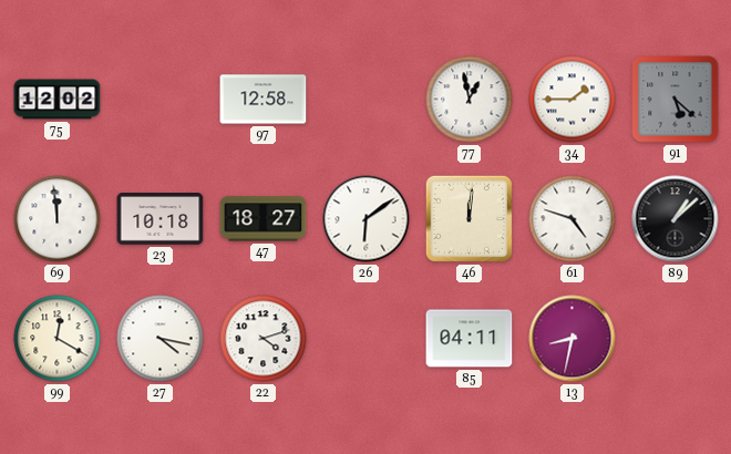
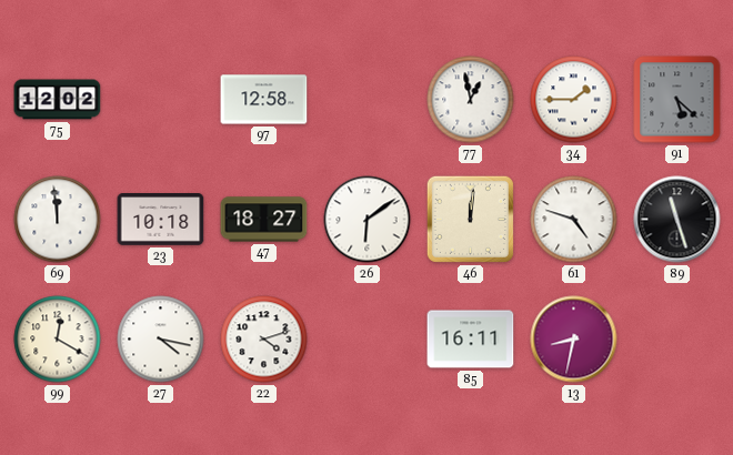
89: 1:08 -> 11:27
85: 04:11 -> 16:11
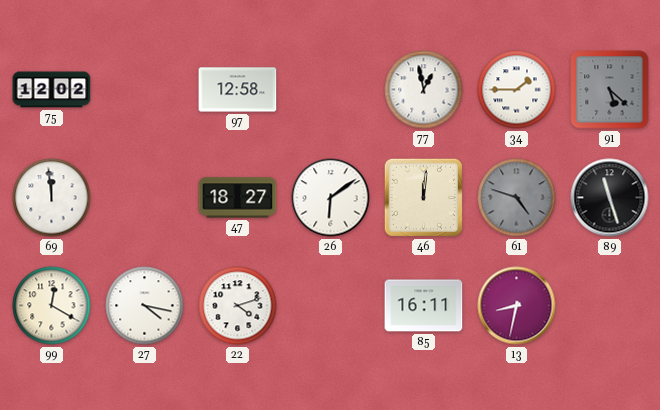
23: 10:18 -> none
61 dial: white -> grey
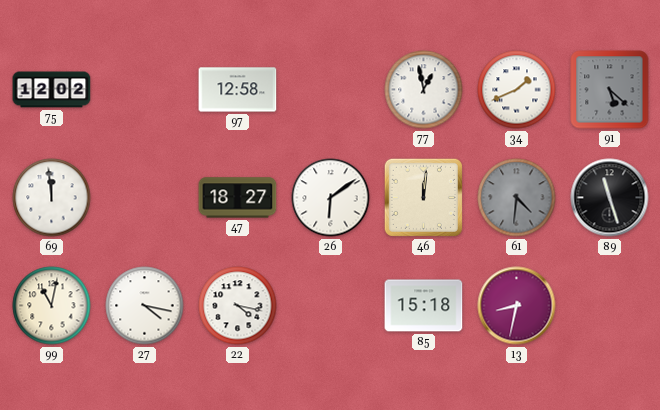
34: 1:45 -> 1:41
61: 4:48 -> 4:31
99: 12:20 -> 11:02
22: 4:12 -> 4:17
85: 16:11 -> 15:18
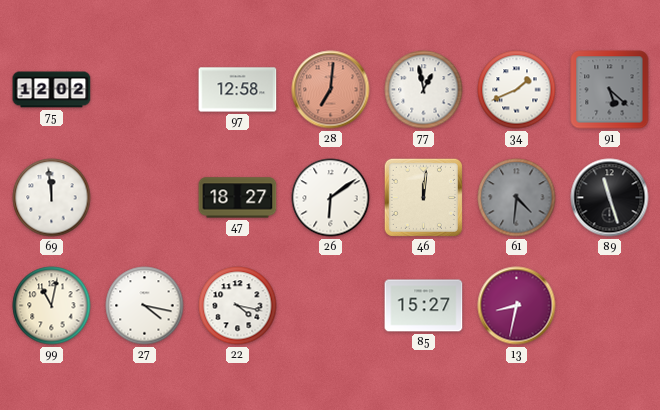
28: none -> 7:01
85: 15:18 -> 15:27
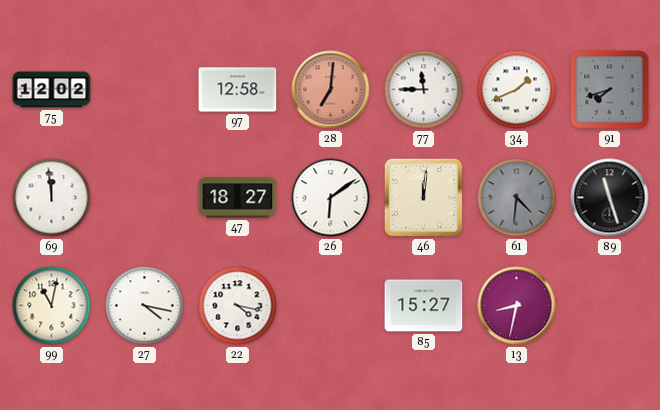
77: 12:58 -> 11:45
91: 5:22 -> 7:42
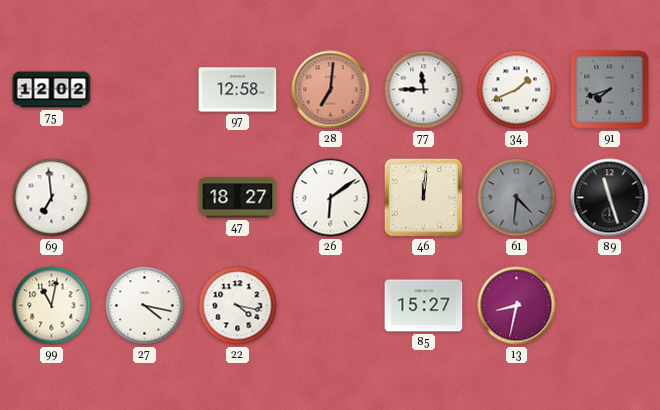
69: 11:59 -> 6:59
